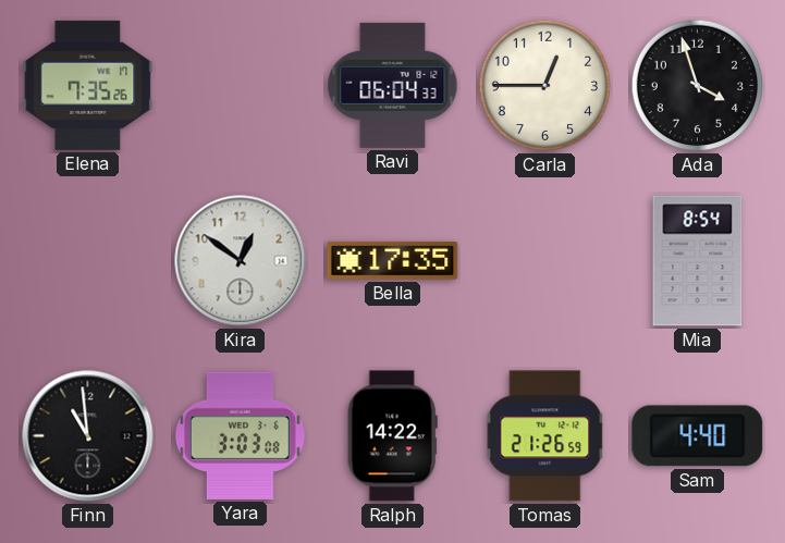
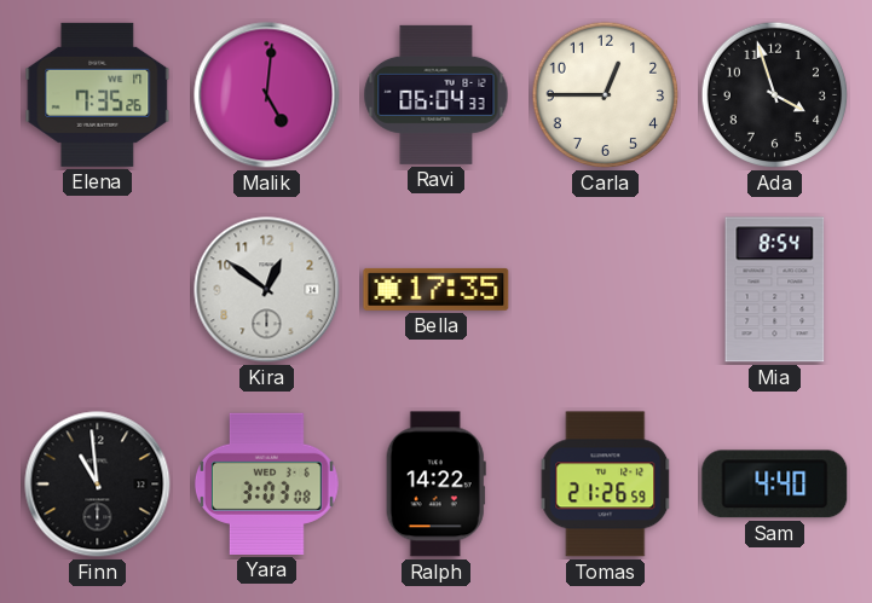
Malik: none -> 5:01
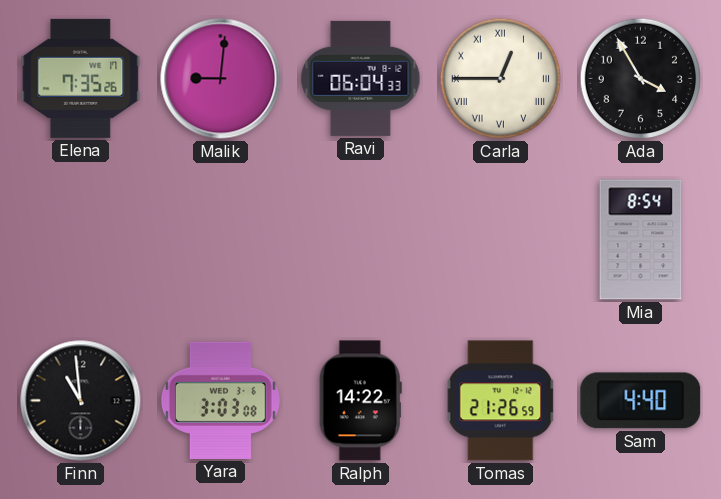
Malik: 5:01 -> 9:01
Carla numerals: Arabic -> Roman
Ada: 3:57 -> 3:55
Kira: 12:51 -> none
Bella: 17:35 -> none
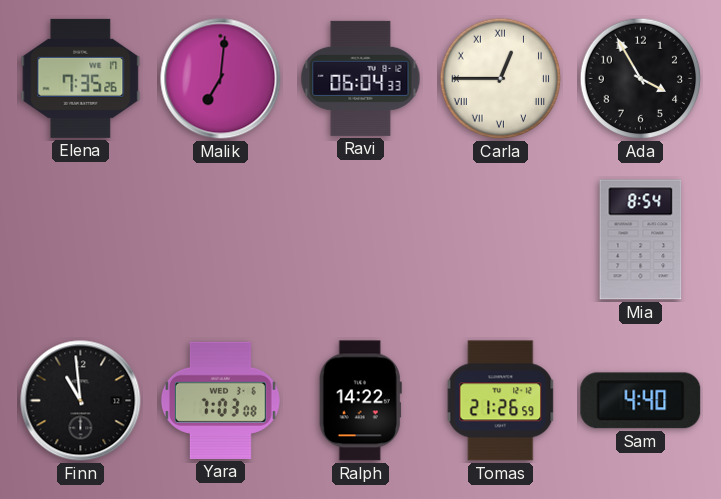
Malik: 9:01 -> 7:01
Yara: 3:03 -> 7:03
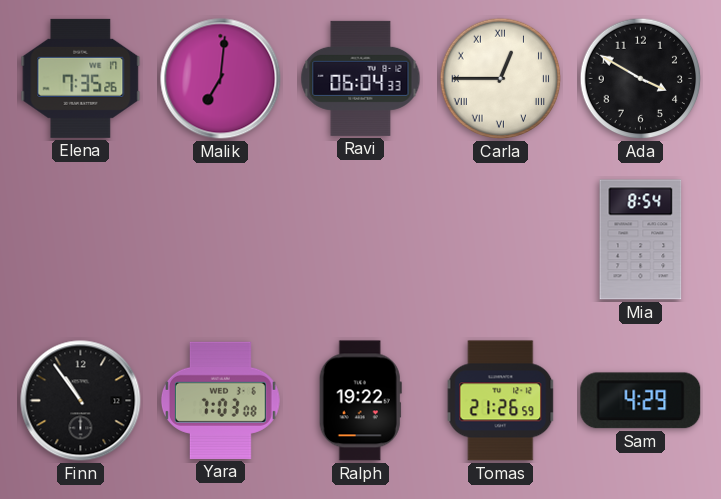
Ada: 3:55 -> 3:50
Finn: 10:59 -> 10:54
Ralph: 14:22 -> 19:22
Sam: 4:40 -> 4:29
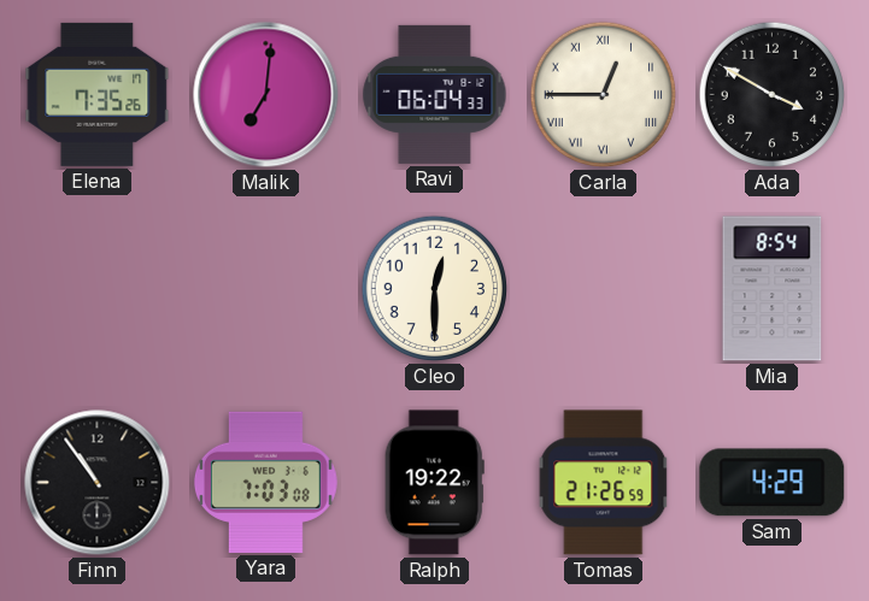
Cleo: none -> 12:30
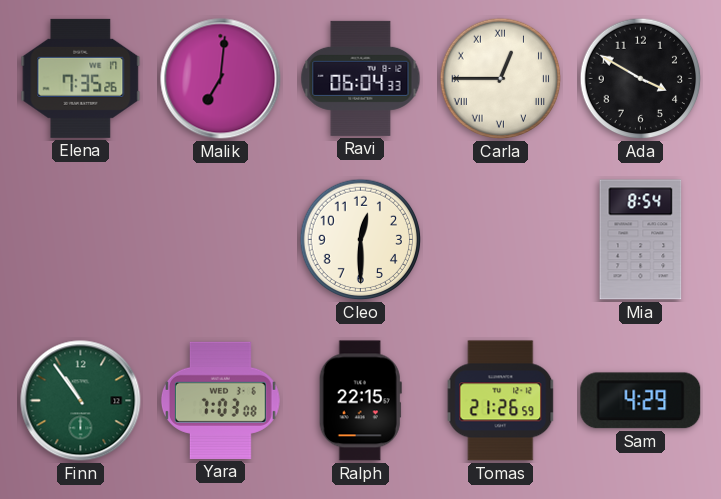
Finn dial: black -> green
Ralph: 19:22 -> 22:15
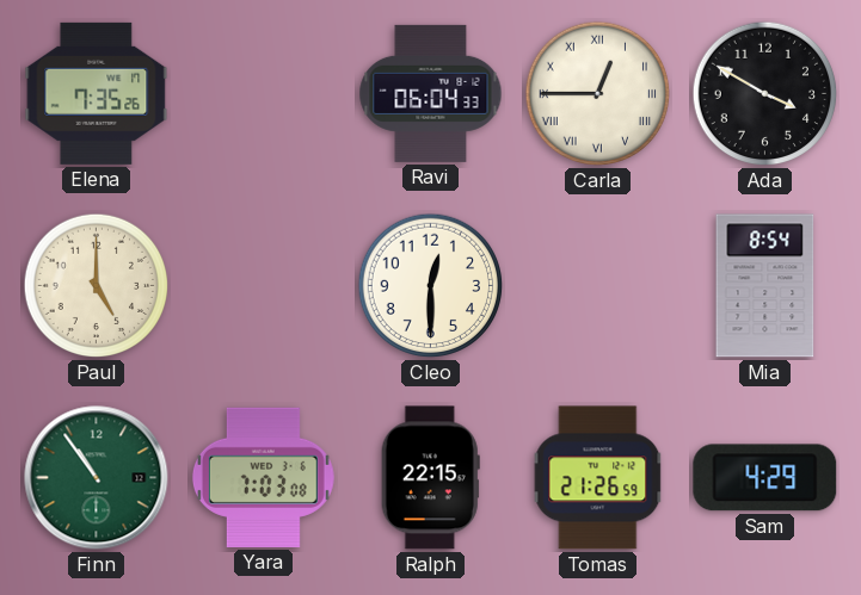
Malik: 7:01 -> none
Paul: none -> 5:00
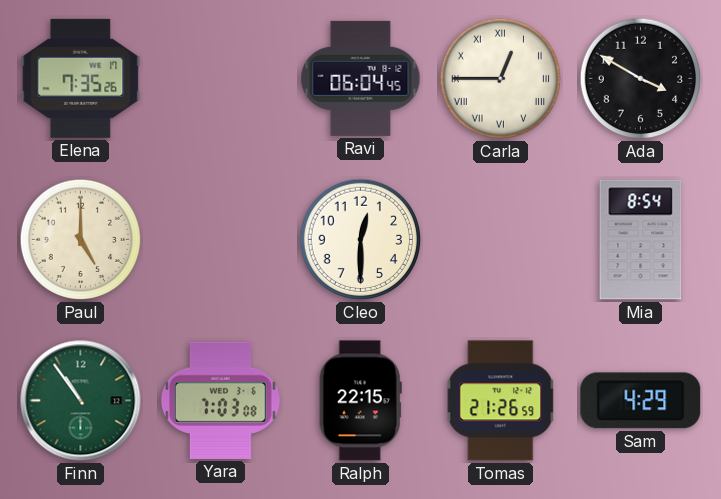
Ravi: 06:04:33 -> 06:04:45
